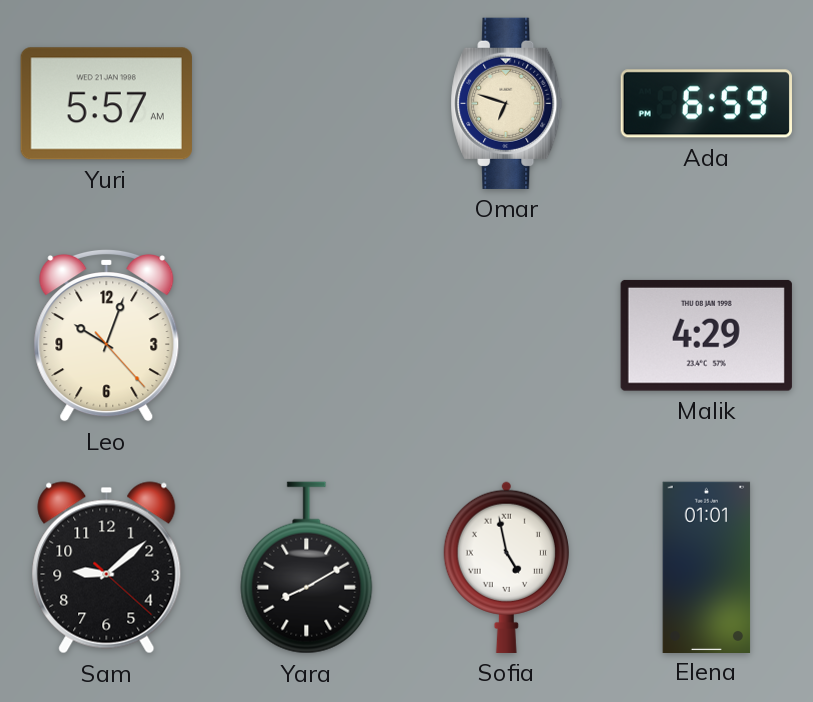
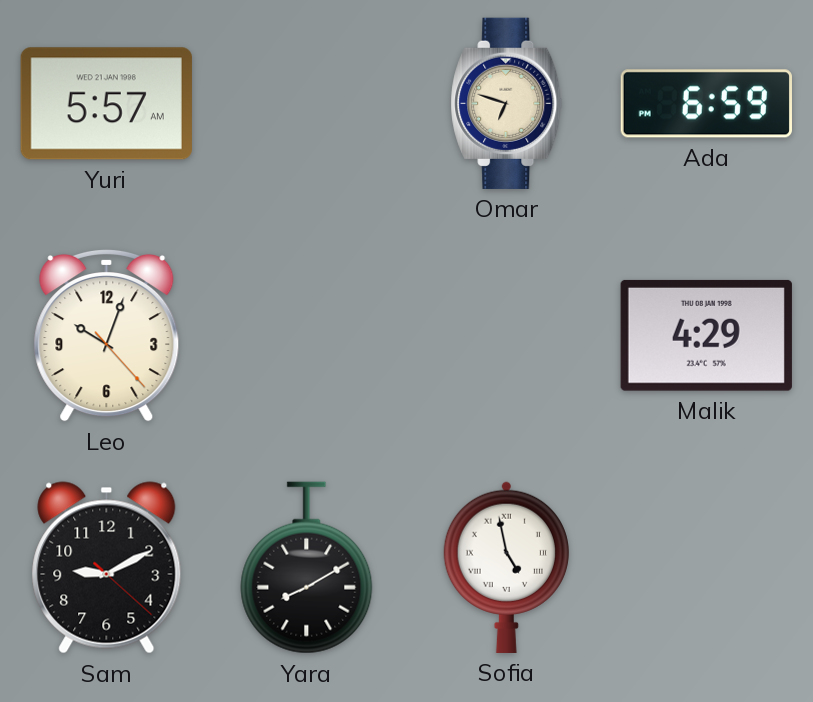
Sam: 9:08 -> 9:10
Elena: 01:01 -> none
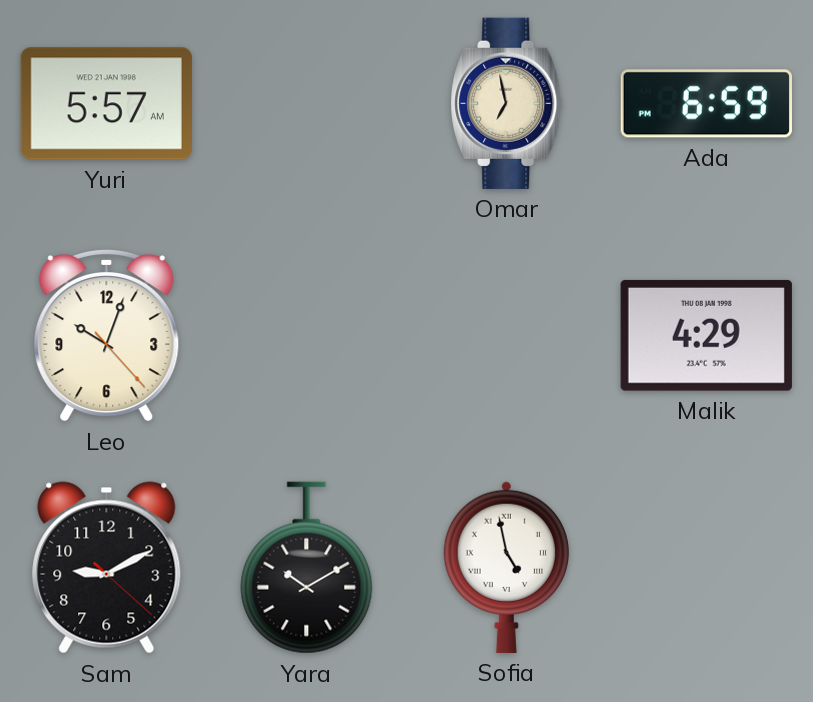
Omar: 6:48 -> 6:58
Yara: 8:10 -> 10:10
